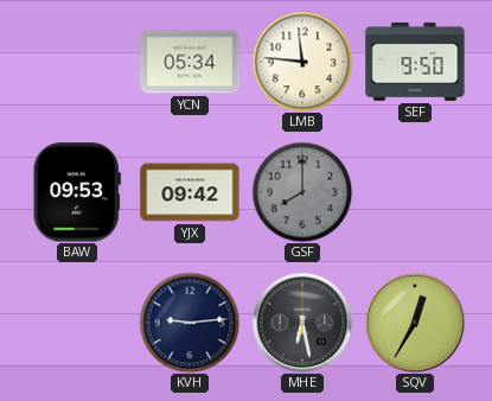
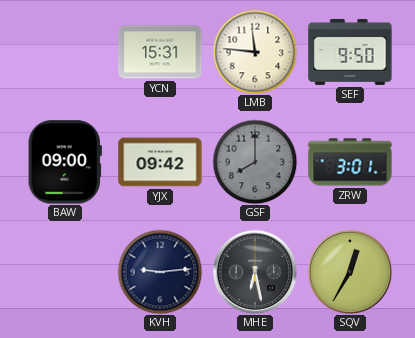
YCN: 05:34 -> 15:31
BAW: 09:53 -> 09:00
ZRW: none -> 3:01
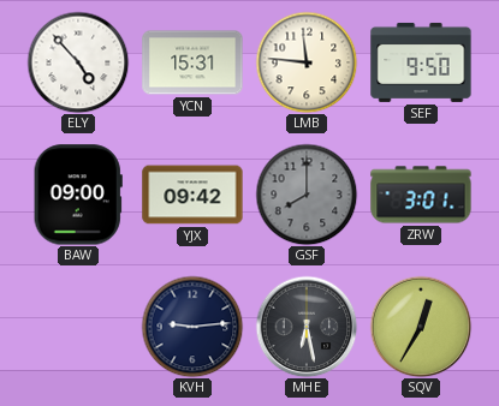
ELY: none -> 4:53
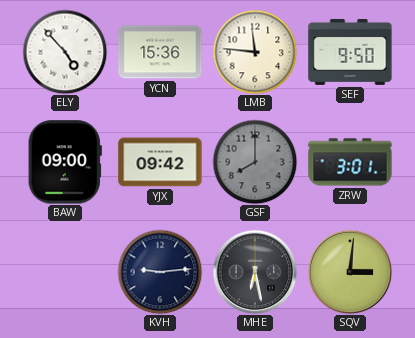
YCN: 15:31 -> 15:36
SQV: 12:35 -> 3:01
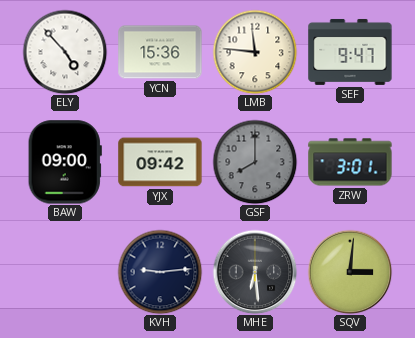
SEF: 9:50 -> 9:47
MHE: 6:28 -> 6:29
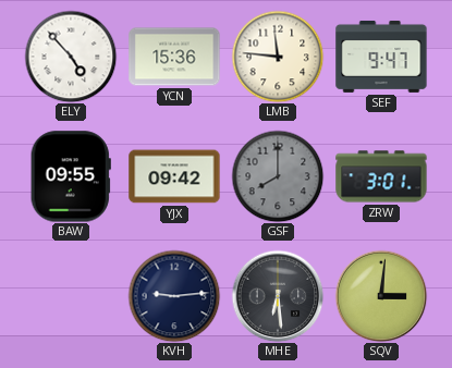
BAW: 09:00 -> 09:55
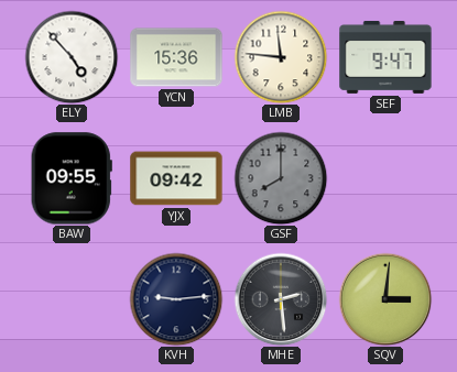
ZRW: 3:01 -> none
MHE: 6:29 -> 2:29
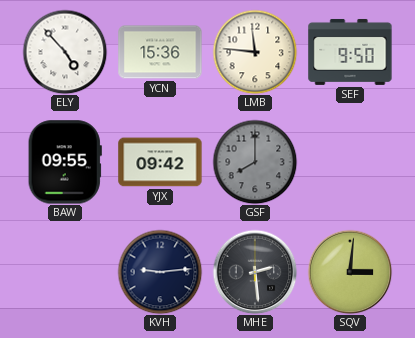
SEF: 9:47 -> 9:50
